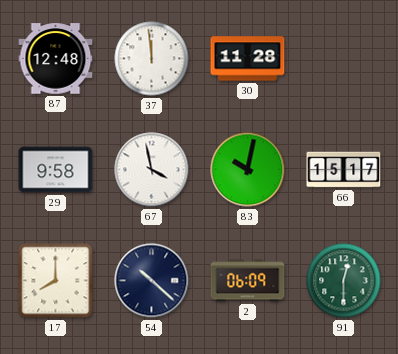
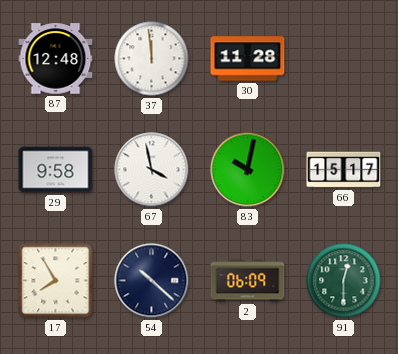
17: 8:00 -> 7:55
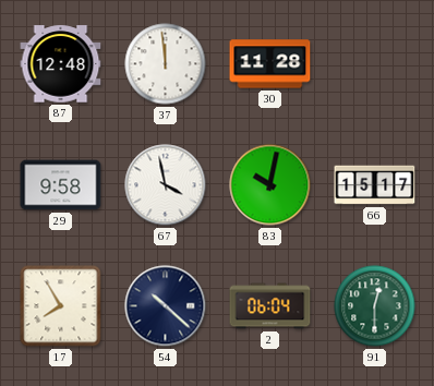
2: 06:09 -> 06:04
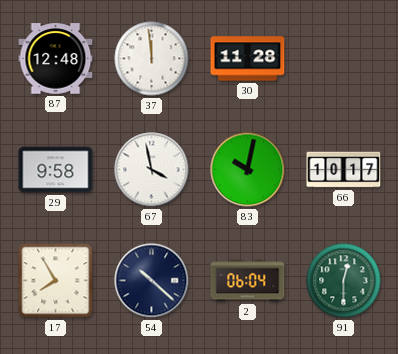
66: 15:17 -> 10:17
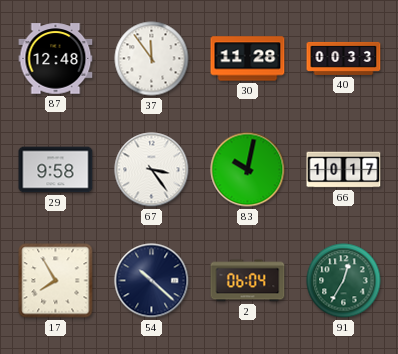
37: 11:59 -> 11:54
40: none -> 00:33
67: 3:58 -> 3:24
91: 12:30 -> 12:35
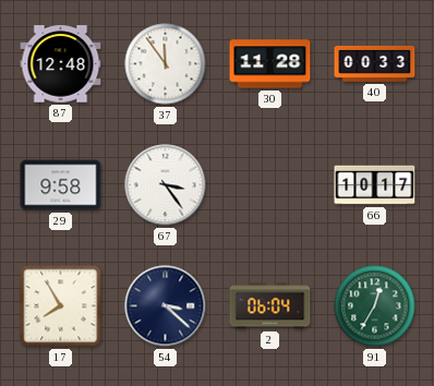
83: 10:02 -> none
54: 10:22 -> 3:22
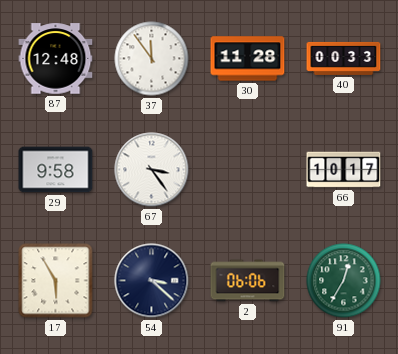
17: 7:55 -> 5:55
2: 06:04 -> 06:06
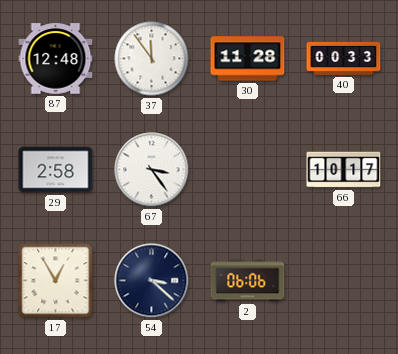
29: 9:58 -> 2:58
17: 5:55 -> 12:55
91: 12:35 -> none
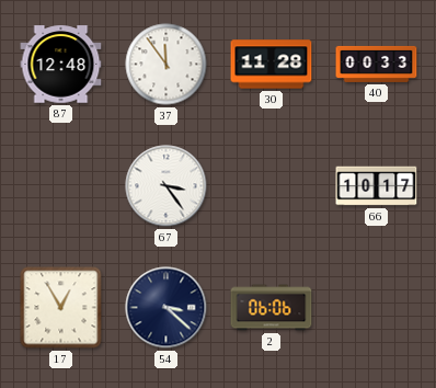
29: 2:58 -> none
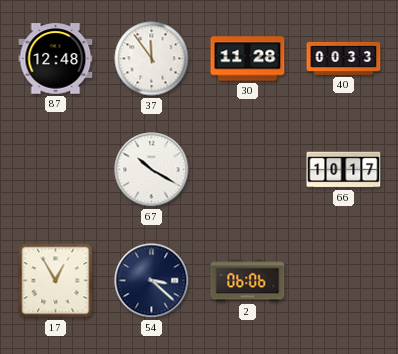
67: 3:24 -> 10:20
